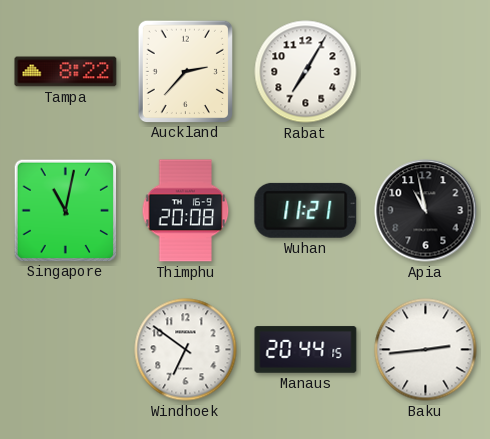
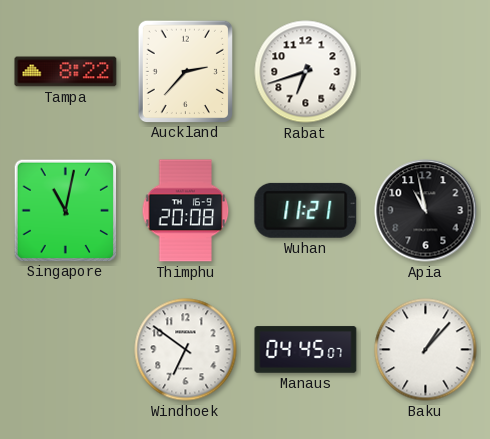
Rabat: 7:05 -> 6:42
Manaus: 20:44 -> 04:45
Baku: 2:44 -> 1:07
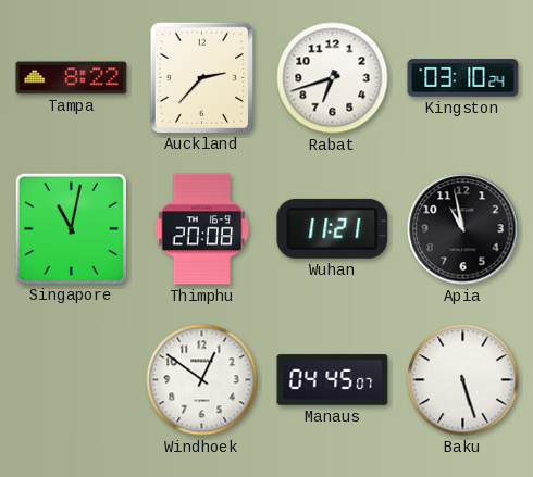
Kingston: none -> 03:10
Windhoek: 6:51 -> 12:51
Baku: 1:07 -> 5:27
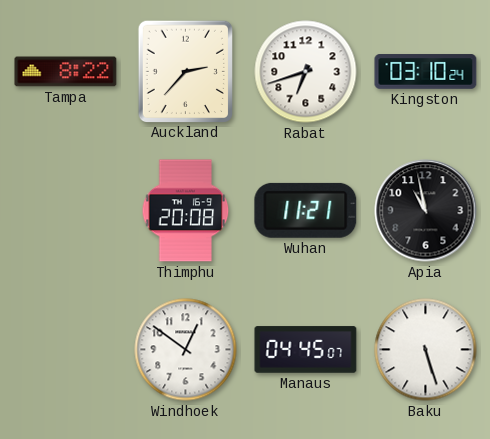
Singapore: 11:02 -> none
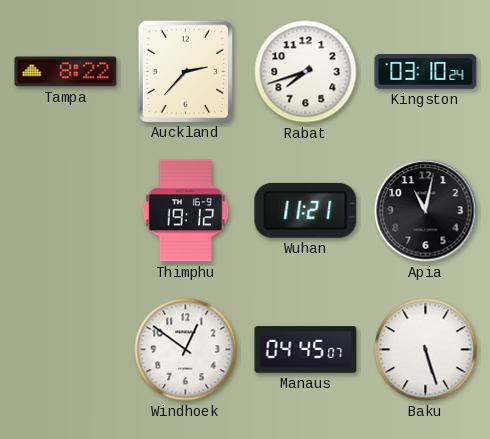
Rabat: 6:42 -> 7:42
Thimphu: 20:08 -> 19:12
Apia: 10:58 -> 11:02
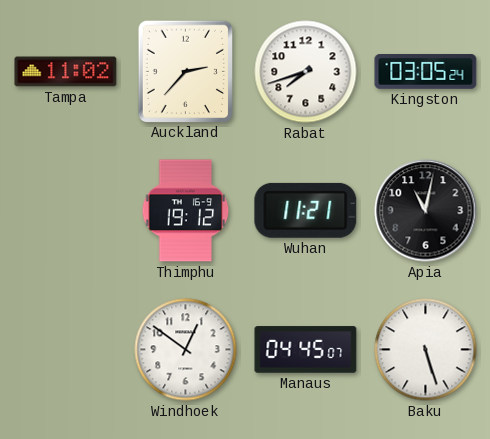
Tampa: 8:22 -> 11:02
Kingston: 03:10 -> 03:05
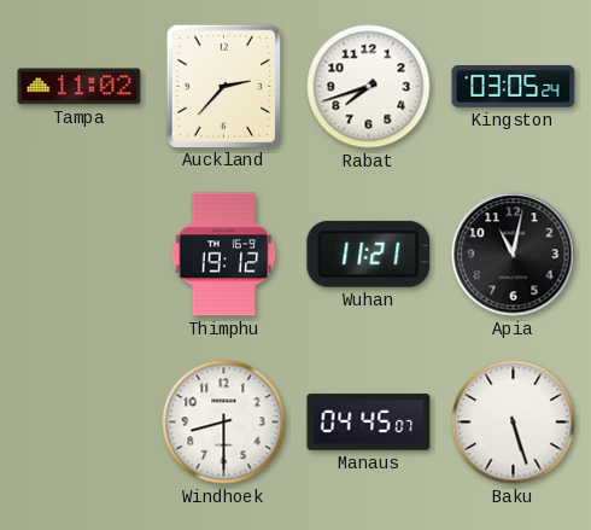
Windhoek: 12:51 -> 8:30
